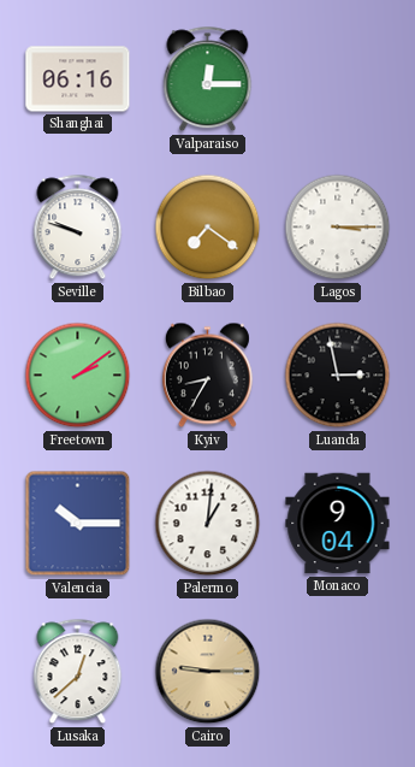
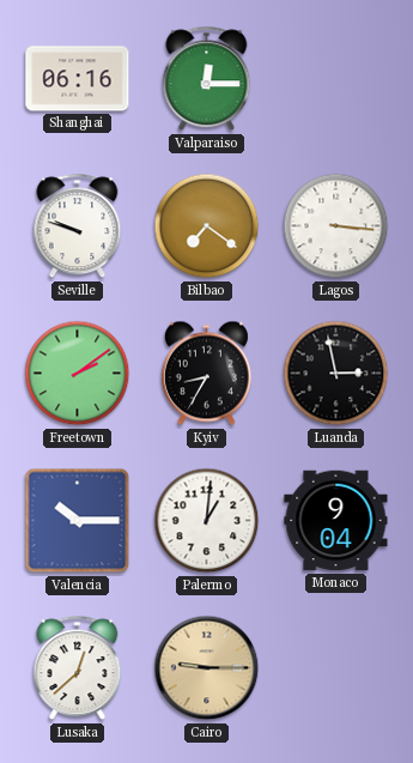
Lagos: 3:15 -> 3:16
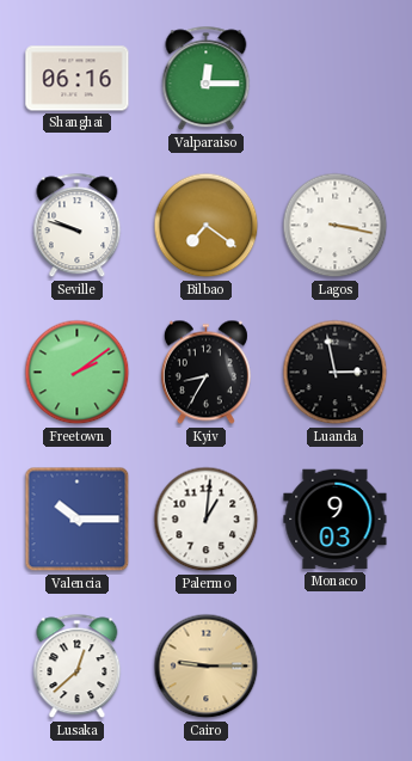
Lagos: 3:16 -> 3:17
Monaco: 9:04 -> 9:03
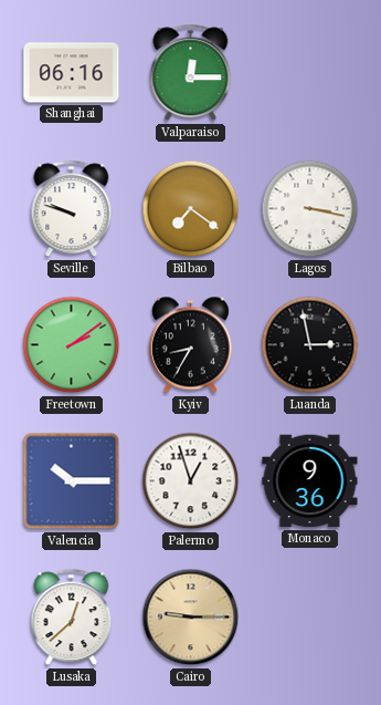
Palermo: 1:01 -> 12:57
Monaco: 9:03 -> 9:36
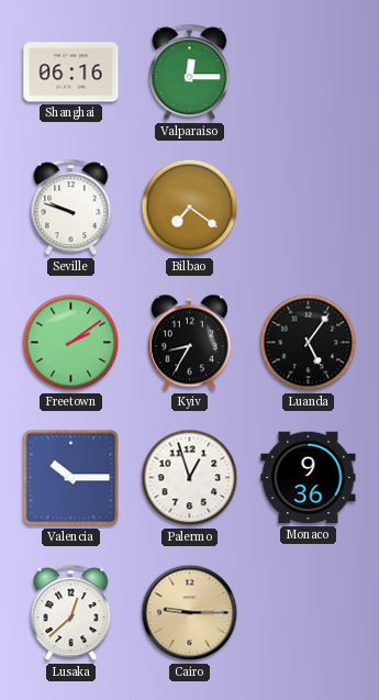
Lagos: 3:17 -> none
Luanda: 2:58 -> 5:06
